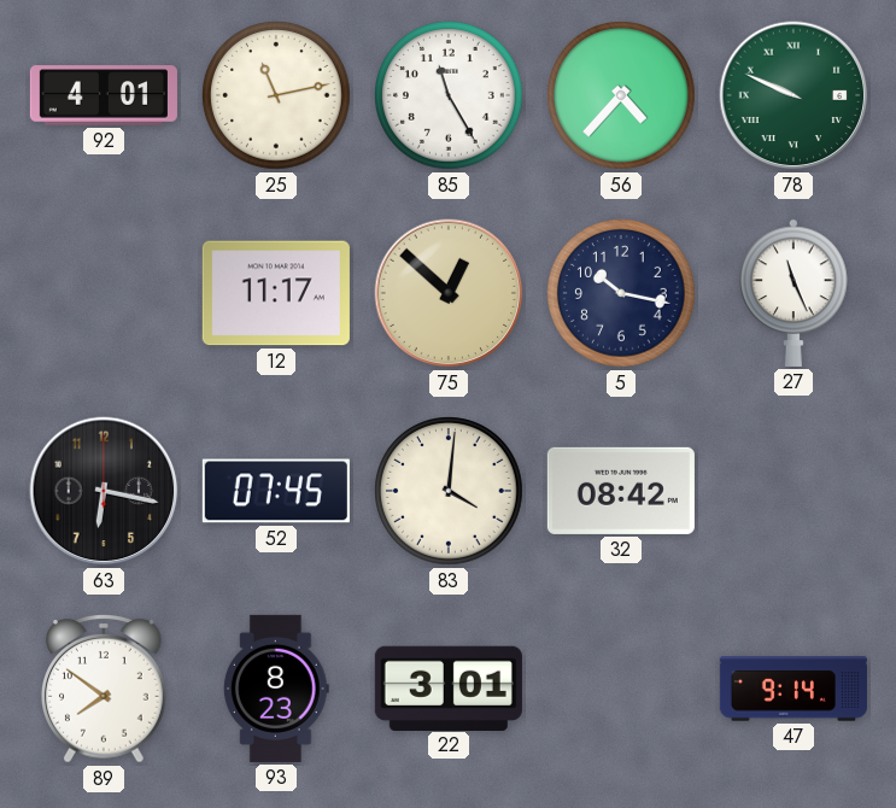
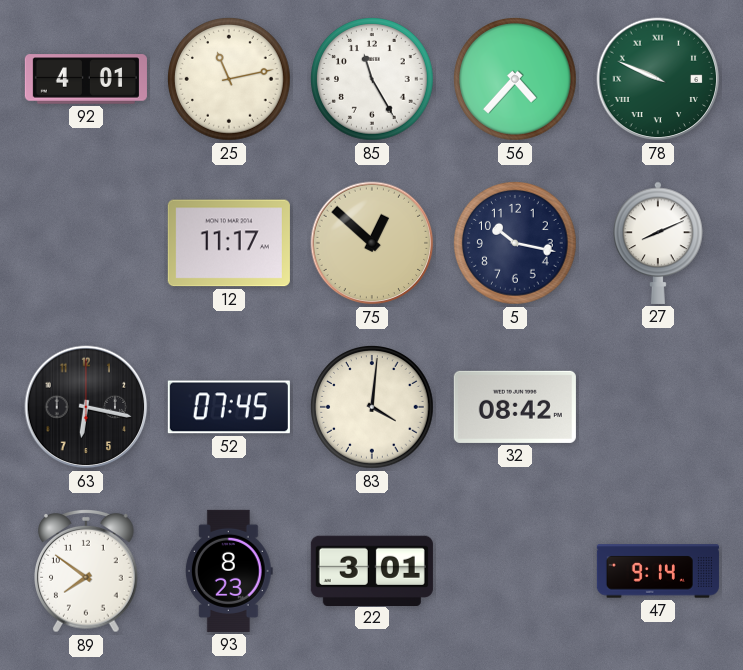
27: 11:26 -> 8:11
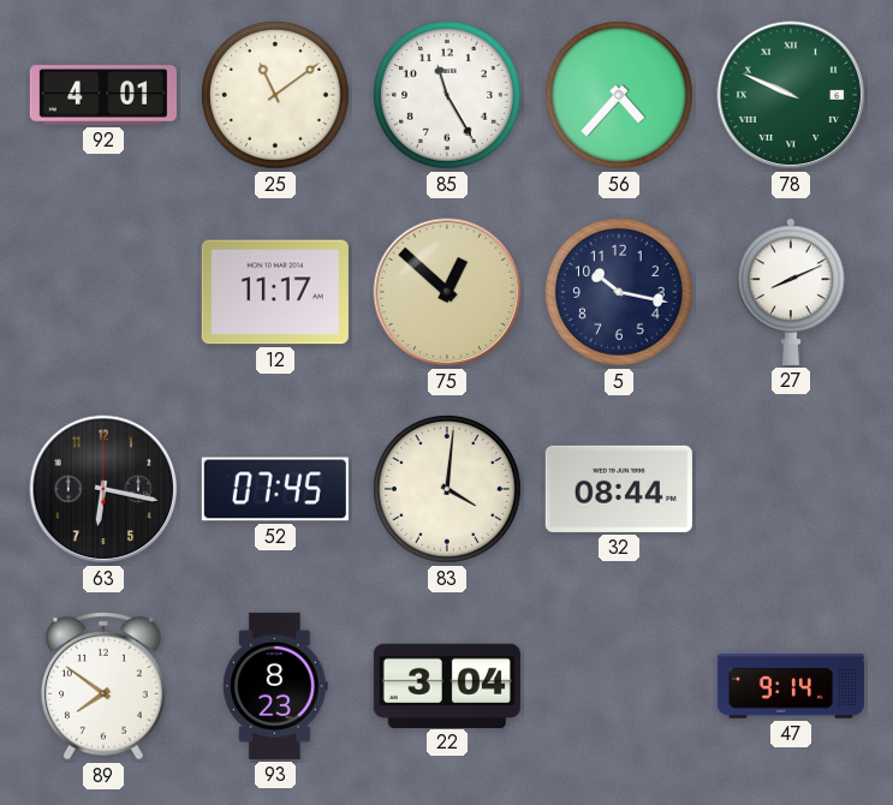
25: 11:13 -> 11:09
32: 08:42 -> 08:44
22: 3:01 -> 3:04
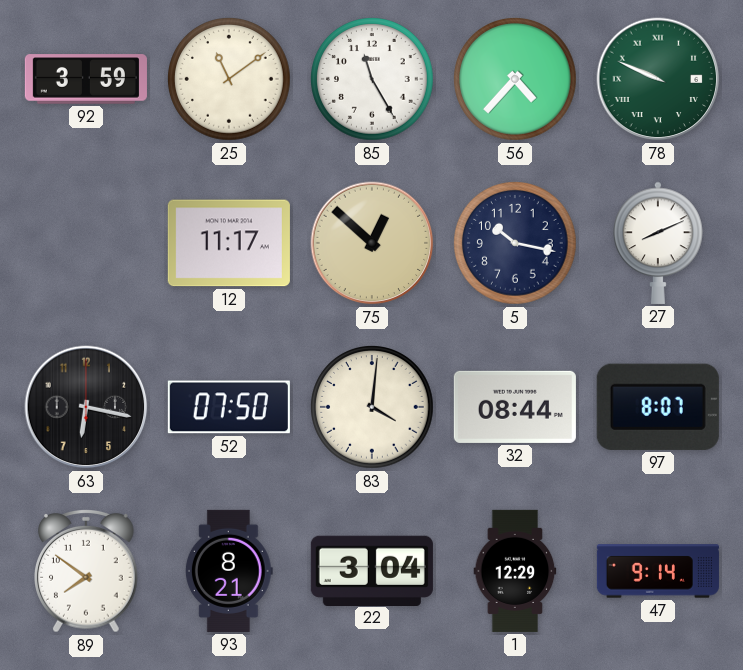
92: 4:01 -> 3:59
52: 07:45 -> 07:50
97: none -> 8:07
93: 8:23 -> 8:21
1: none -> 12:29
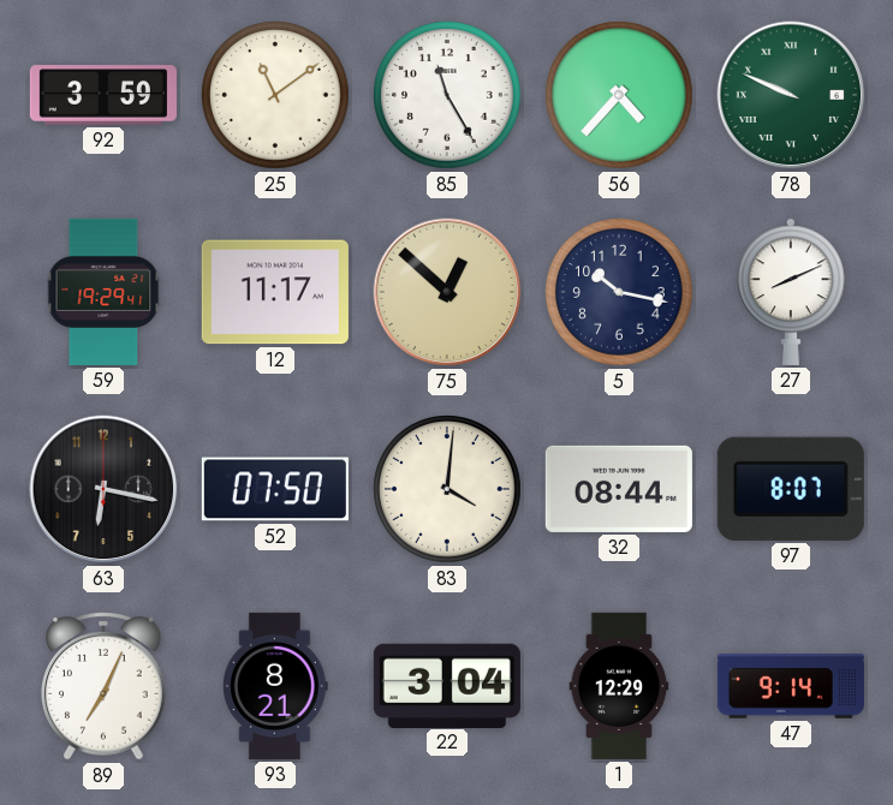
59: none -> 19:29
89: 7:51 -> 7:04
